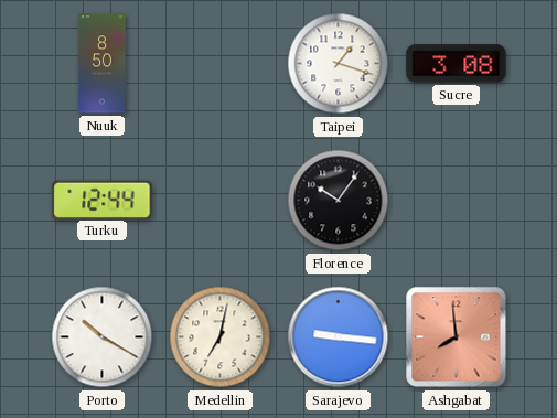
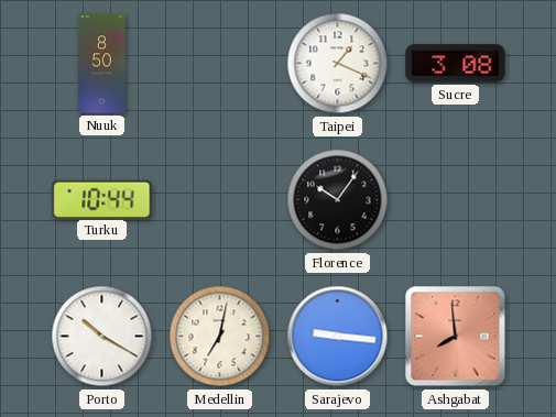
Taipei: 1:18 -> 1:19
Turku: 12:44 -> 10:44
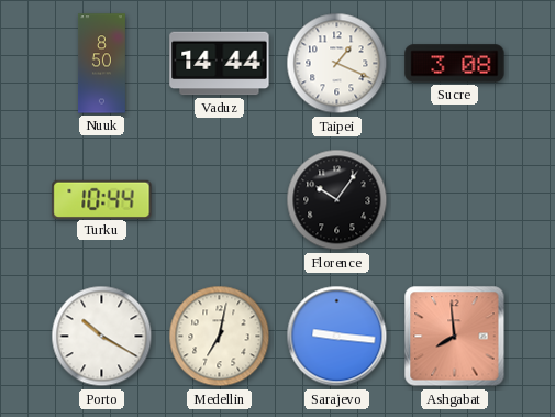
Vaduz: none -> 14:44
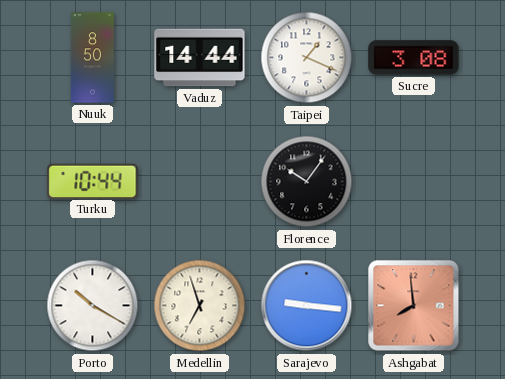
Medellin: 7:02 -> 6:57
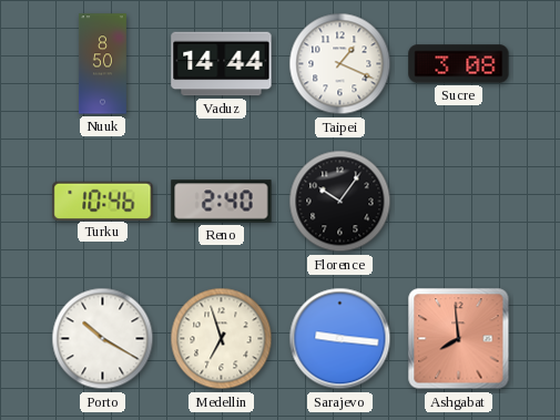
Turku: 10:44 -> 10:46
Reno: none -> 2:40
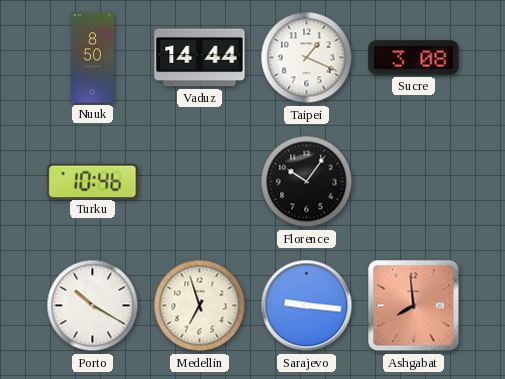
Reno: 2:40 -> none
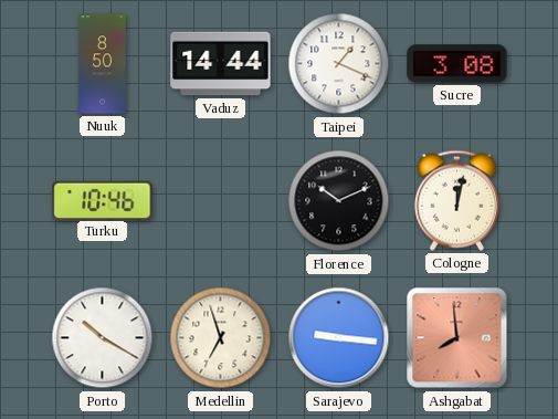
Florence: 10:06 -> 10:11
Cologne: none -> 12:02
